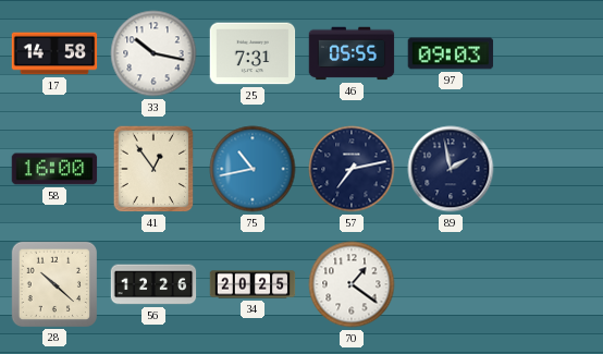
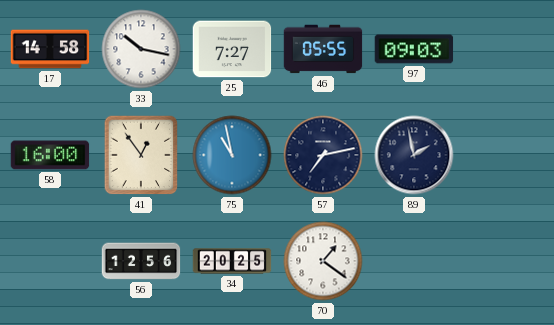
25: 7:31 -> 7:27
75: 10:43 -> 10:58
28: 10:22 -> none
56: 12:26 -> 12:56
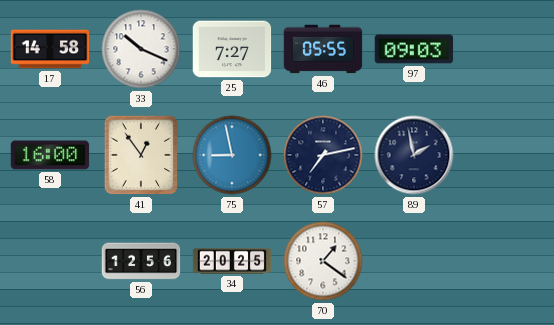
33: 10:17 -> 10:19
75: 10:58 -> 8:58
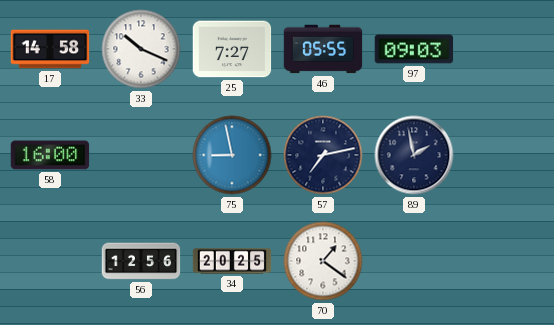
41: 12:54 -> none
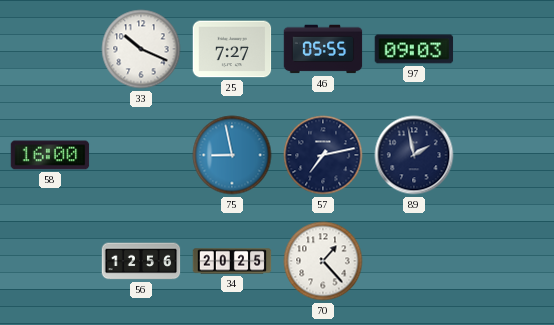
17: 14:58 -> none
70: 1:21 -> 1:23
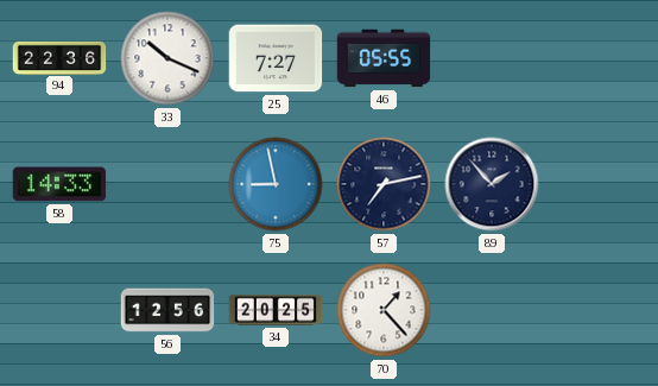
94: none -> 22:36
97: 09:03 -> none
58: 16:00 -> 14:33
89: 1:58 -> 1:53
